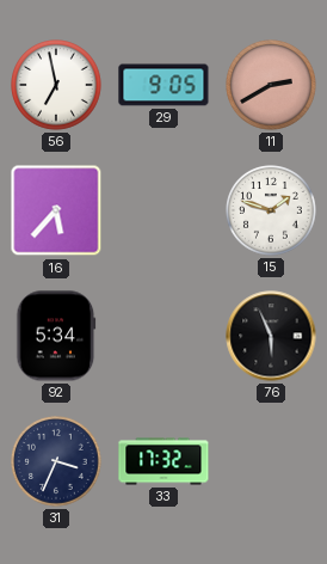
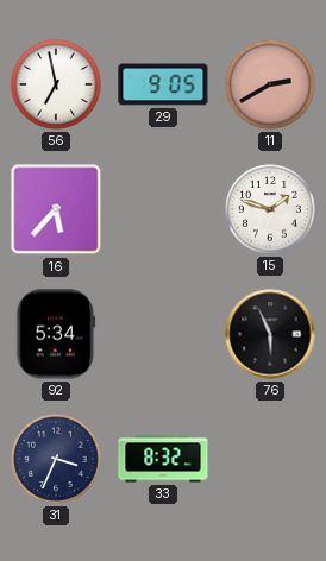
33: 17:32 -> 8:32
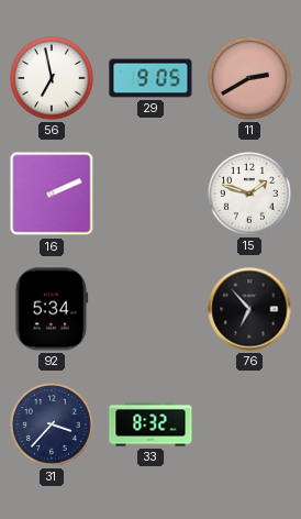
16: 5:37 -> 2:11
76: 5:56 -> 6:53
31: 3:34 -> 3:37
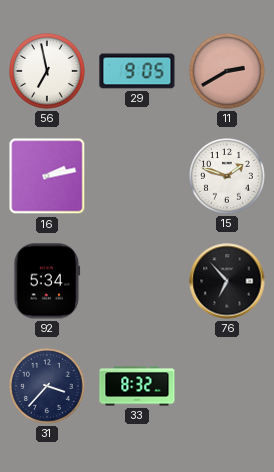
16: 2:11 -> 2:13
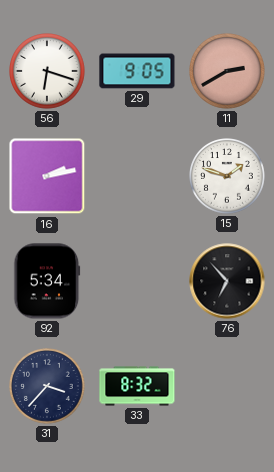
56: 6:58 -> 6:18
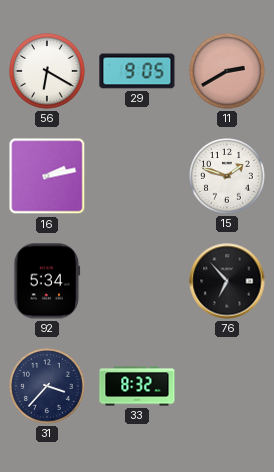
56: 6:18 -> 6:20
